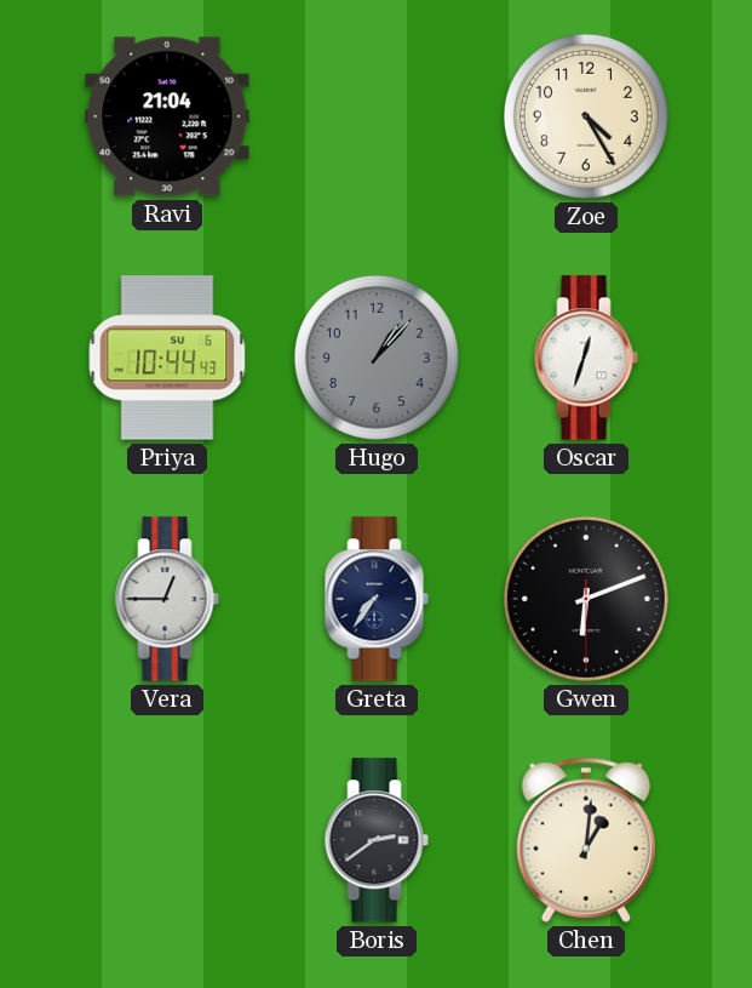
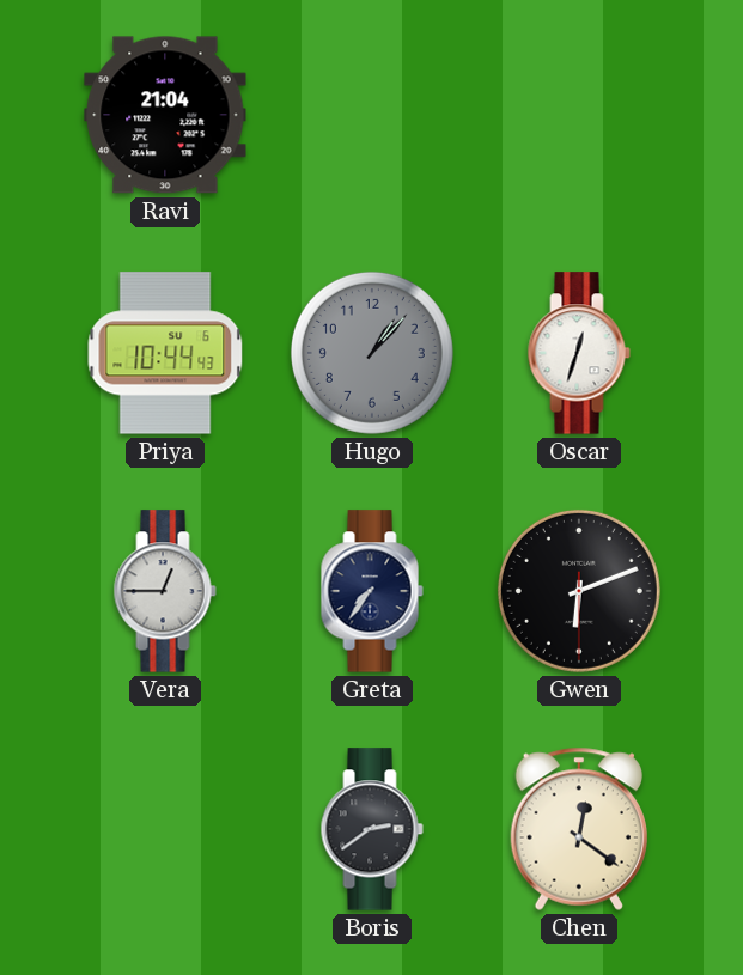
Zoe: 4:25 -> none
Chen: 1:01 -> 12:21
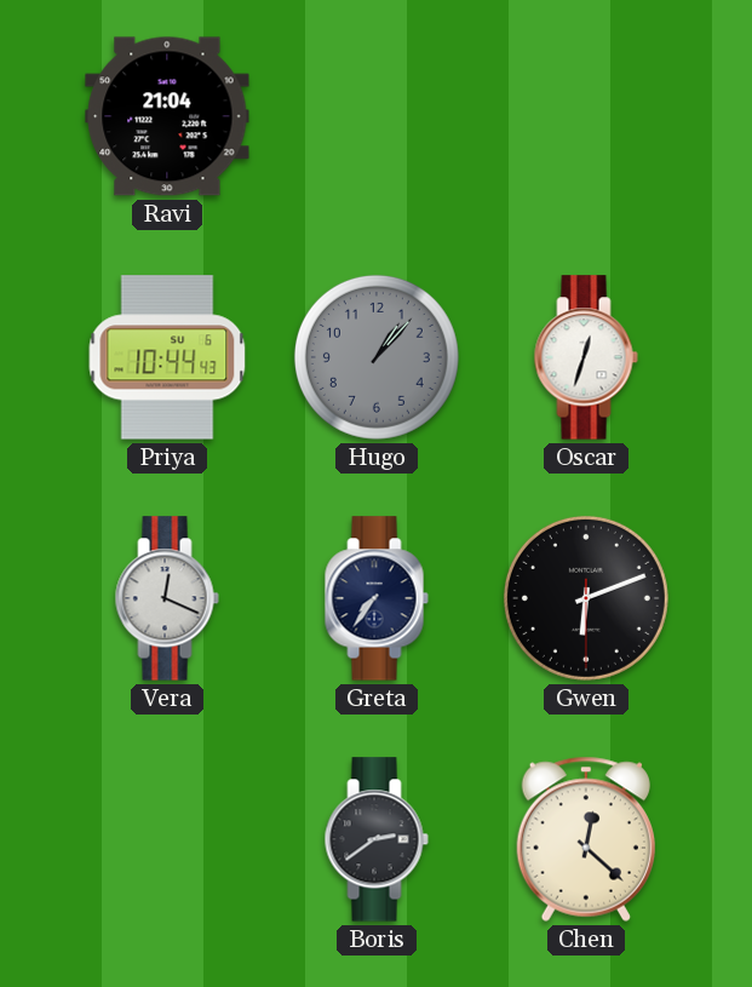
Vera: 12:45 -> 12:19
Chen: 12:21 -> 12:22
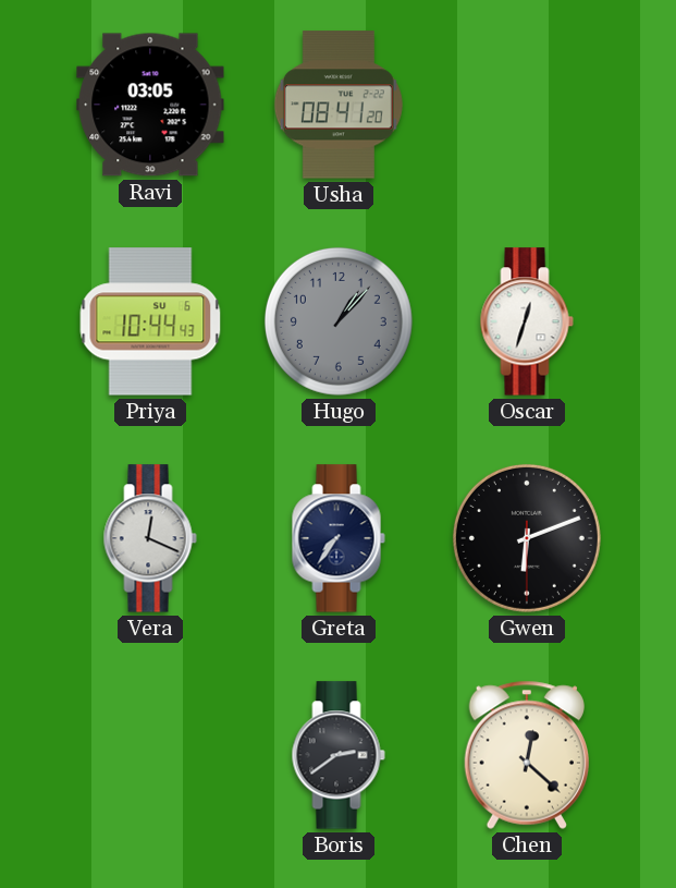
Ravi: 21:04 -> 03:05
Usha: none -> 08:41
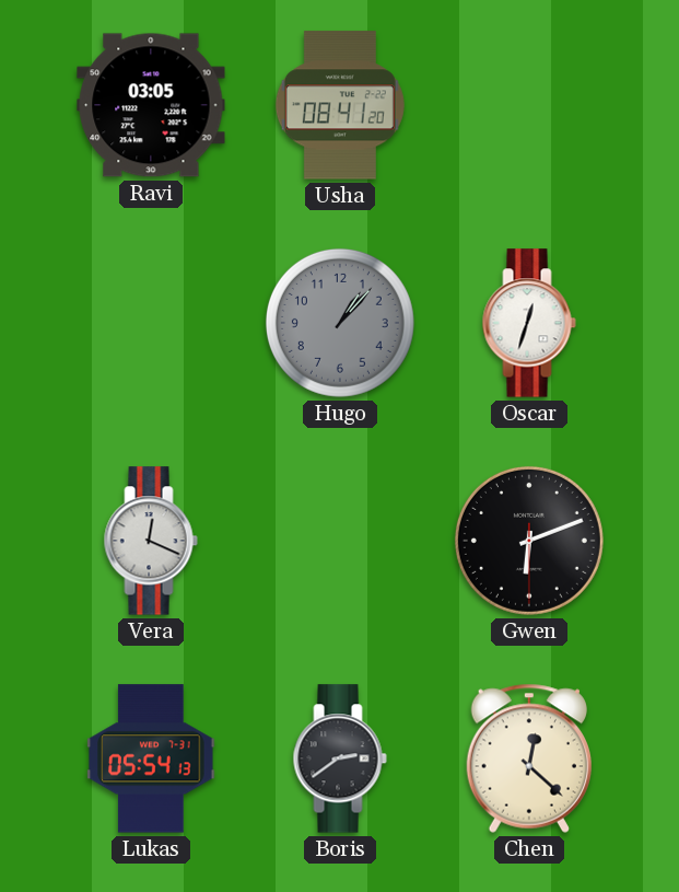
Priya: 10:44 -> none
Greta: 7:36 -> none
Lukas: none -> 05:54
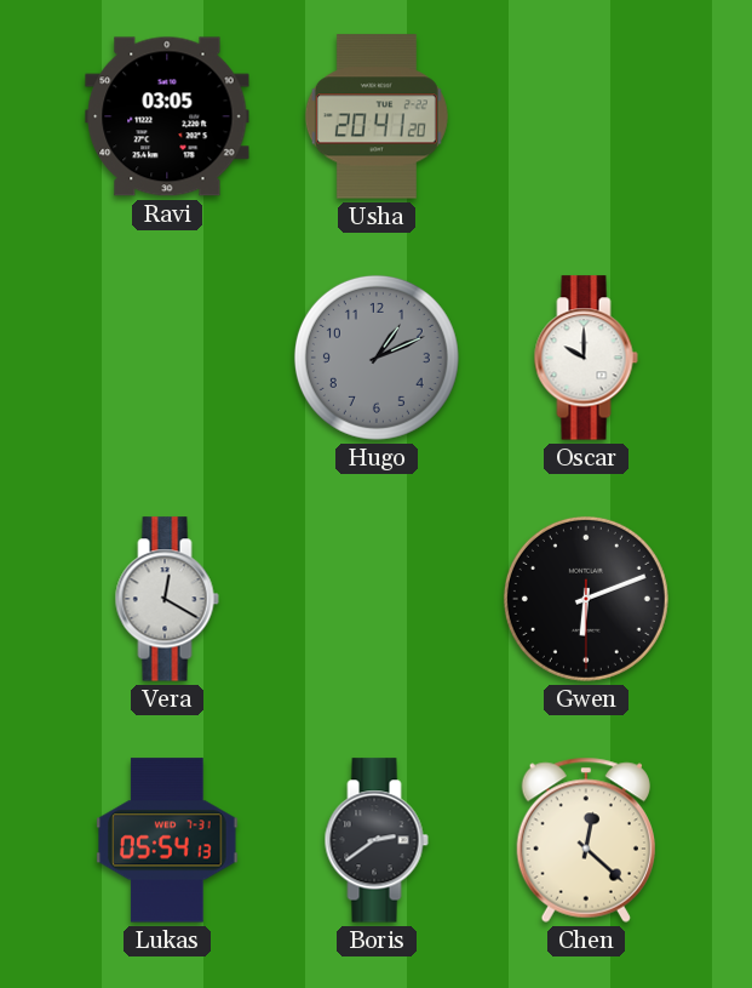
Usha: 08:41 -> 20:41
Hugo: 1:07 -> 1:11
Oscar: 12:33 -> 10:00
Vera: 12:19 -> 12:20
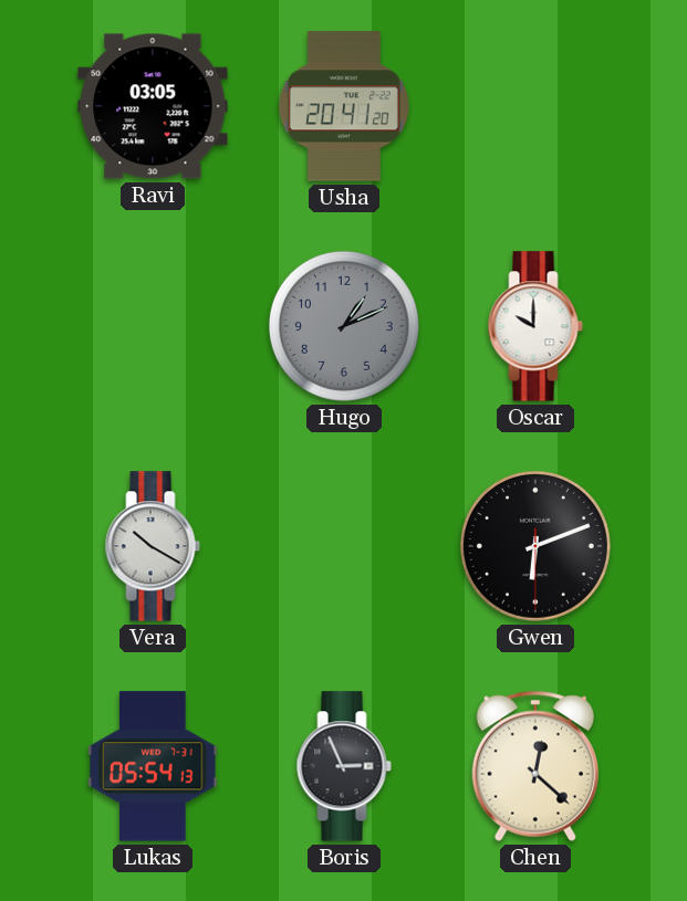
Vera: 12:20 -> 10:20
Boris: 2:39 -> 2:56
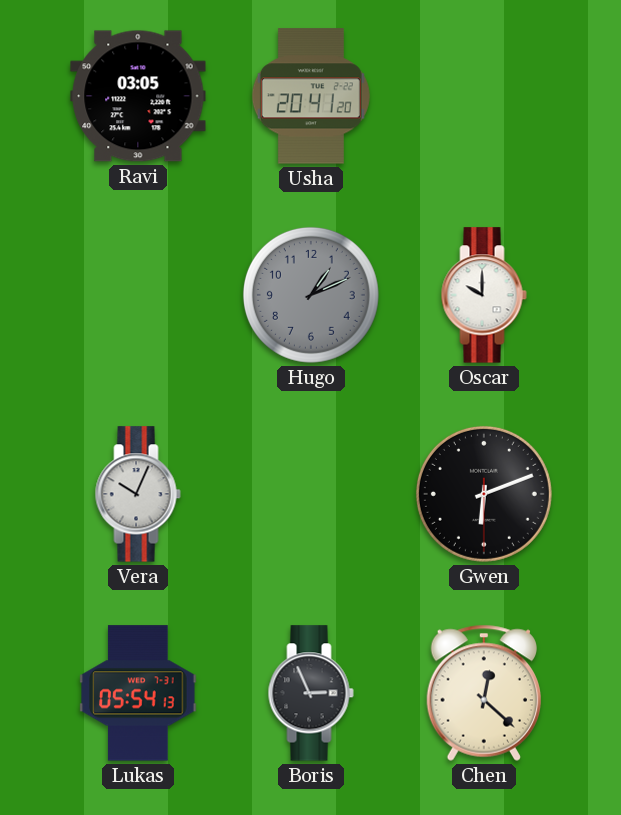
Vera: 10:20 -> 10:04
